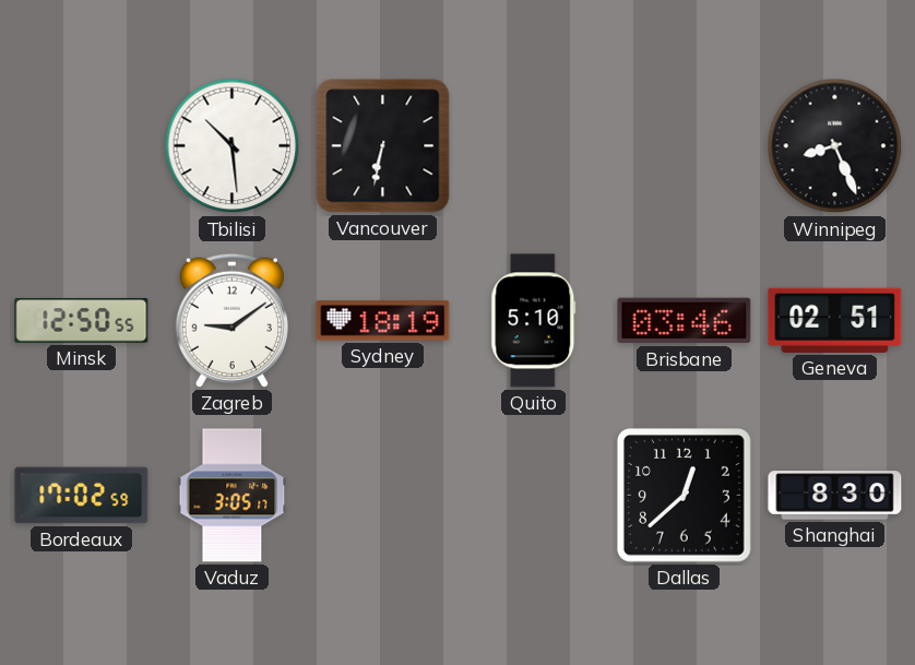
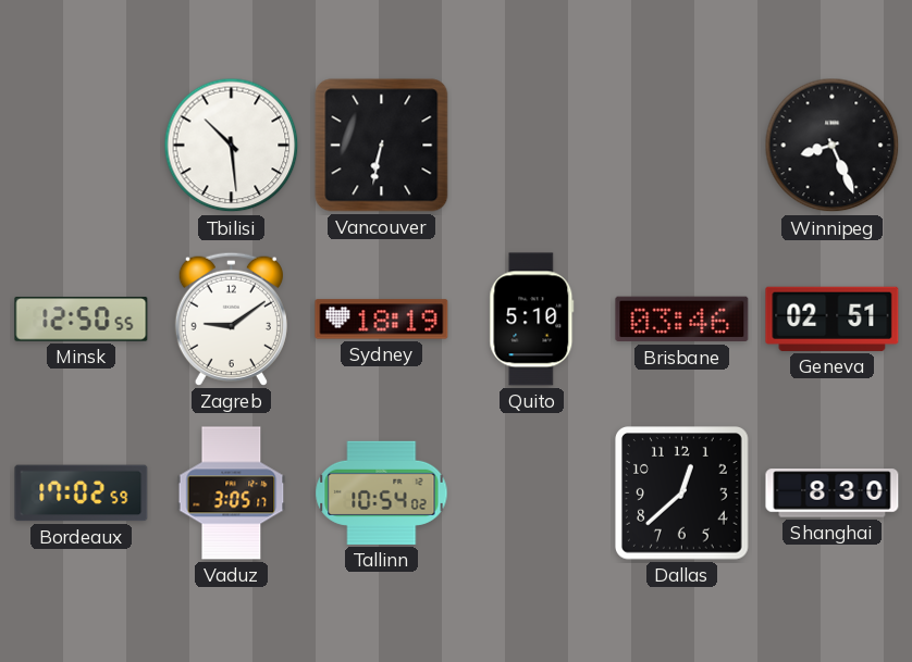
Tallinn: none -> 10:54
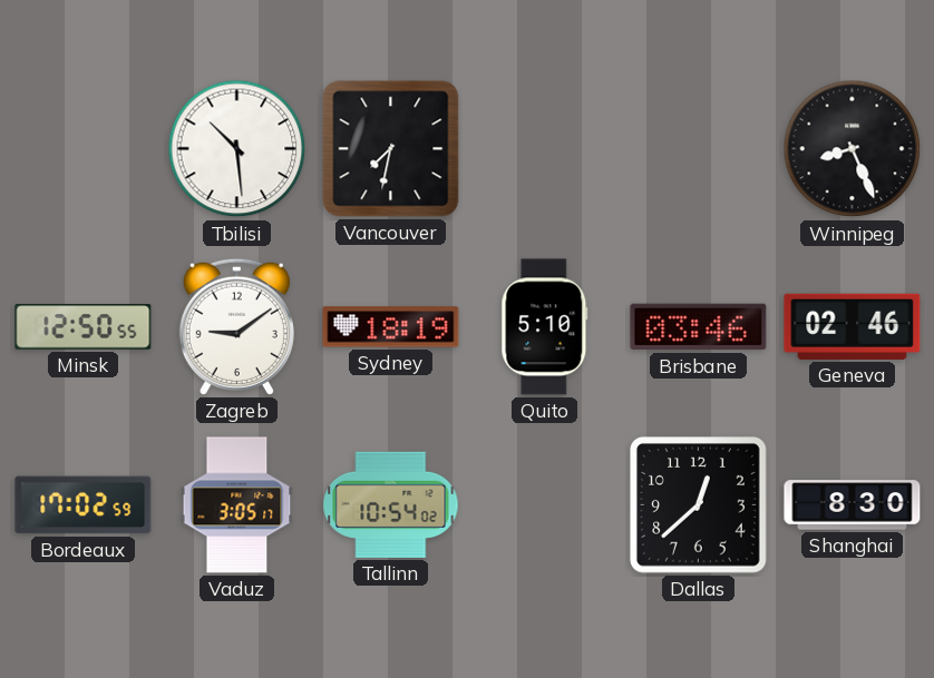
Vancouver: 6:32 -> 7:32
Geneva: 02:51 -> 02:46
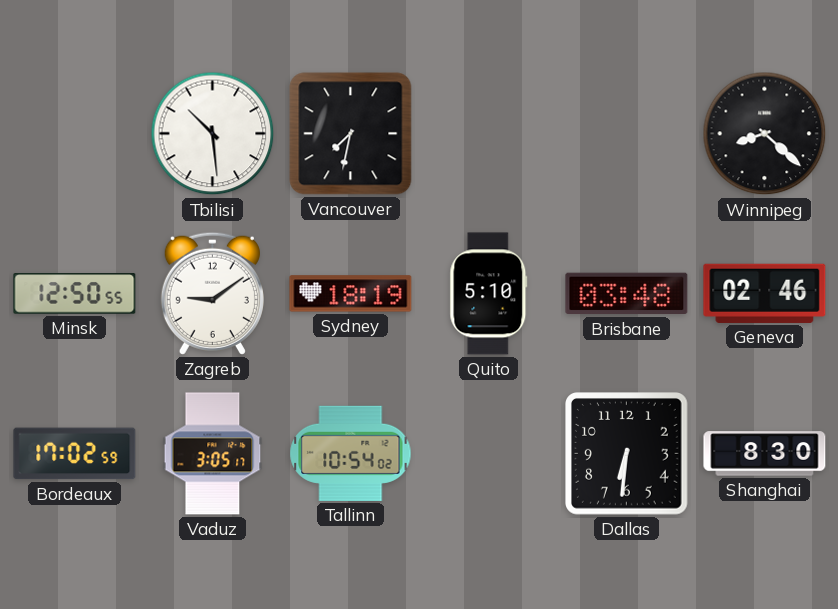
Winnipeg: 8:26 -> 8:22
Brisbane: 03:46 -> 03:48
Dallas: 12:38 -> 6:31
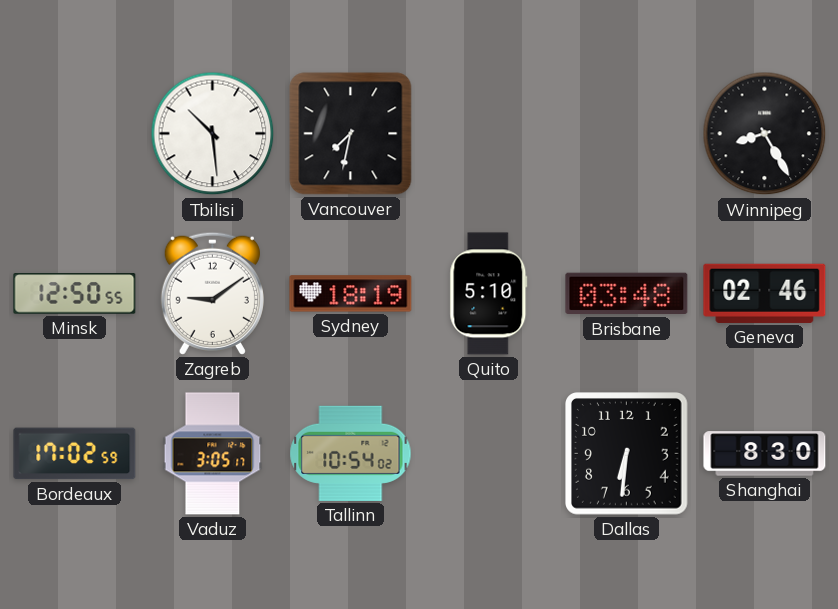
Winnipeg: 8:22 -> 8:25
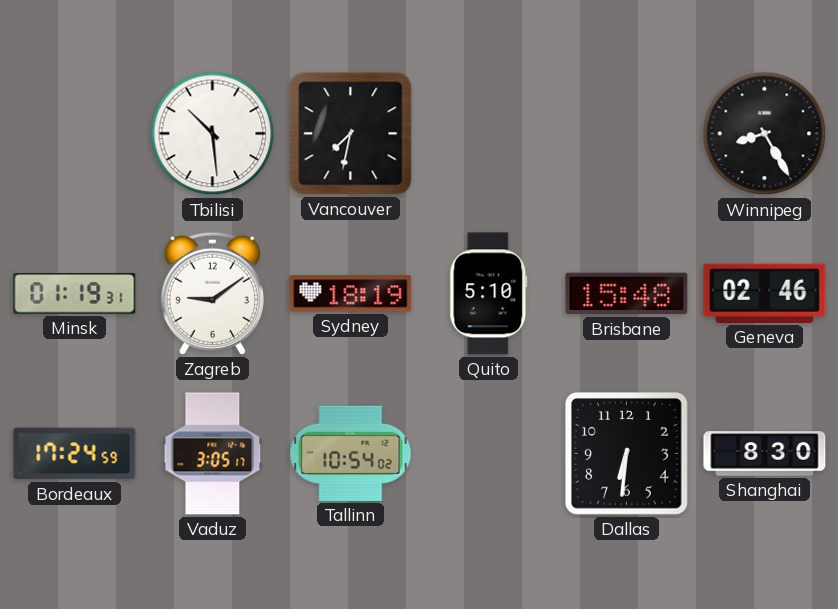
Minsk: 12:50 -> 01:19
Brisbane: 03:48 -> 15:48
Bordeaux: 17:02 -> 17:24
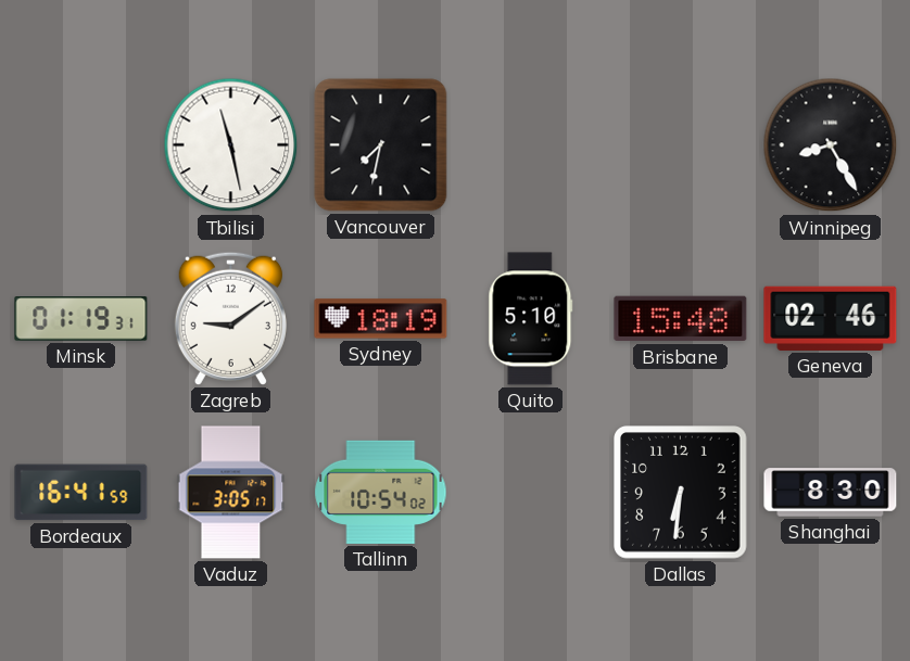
Tbilisi: 10:29 -> 11:28
Bordeaux: 17:24 -> 16:41
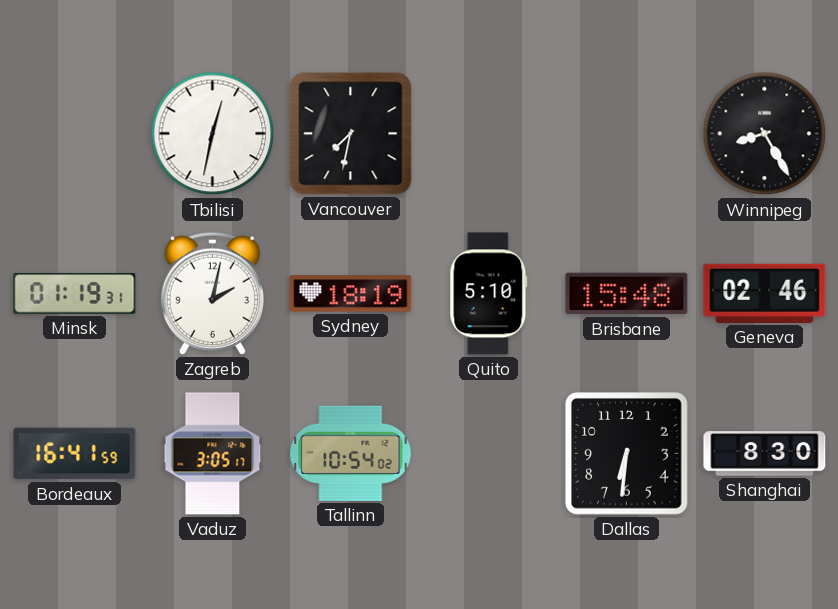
Tbilisi: 11:28 -> 12:32
Zagreb: 9:09 -> 2:02
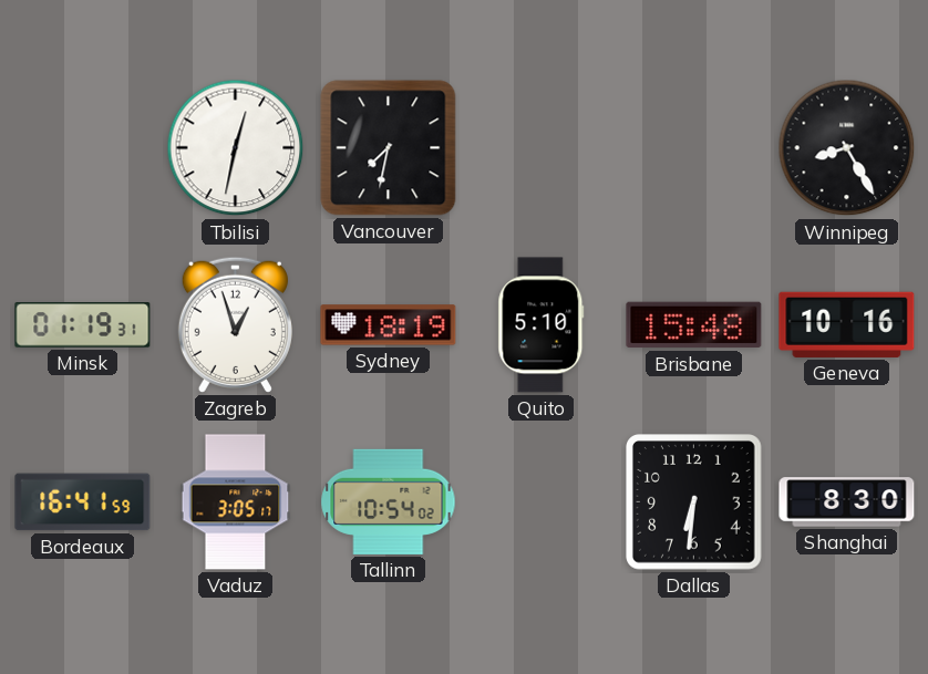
Zagreb: 2:02 -> 12:57
Geneva: 02:46 -> 10:16
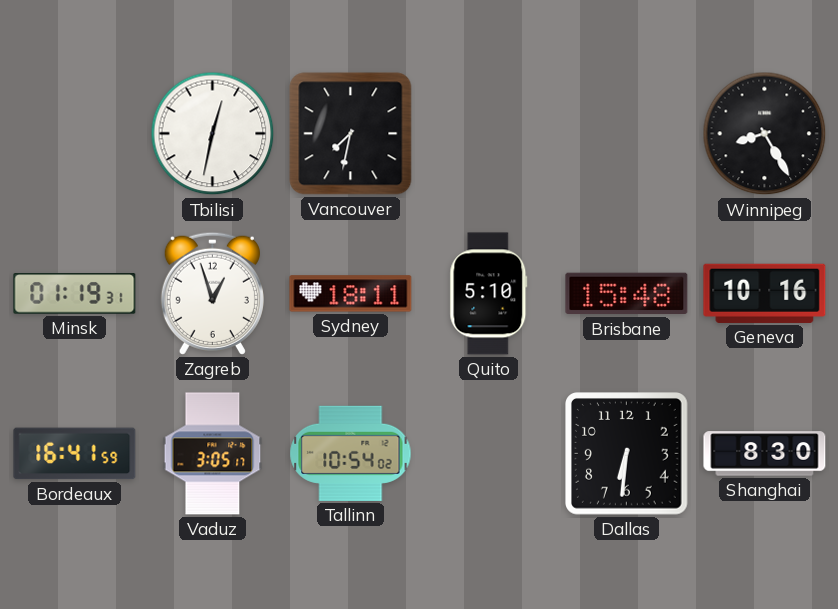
Sydney: 18:19 -> 18:11
